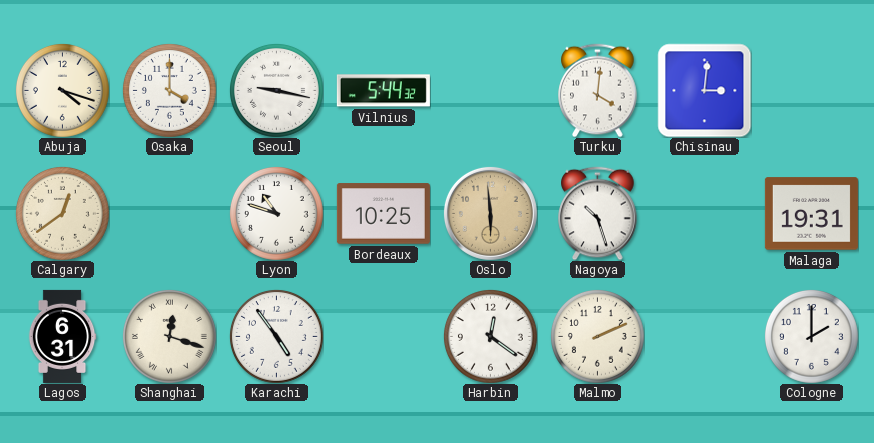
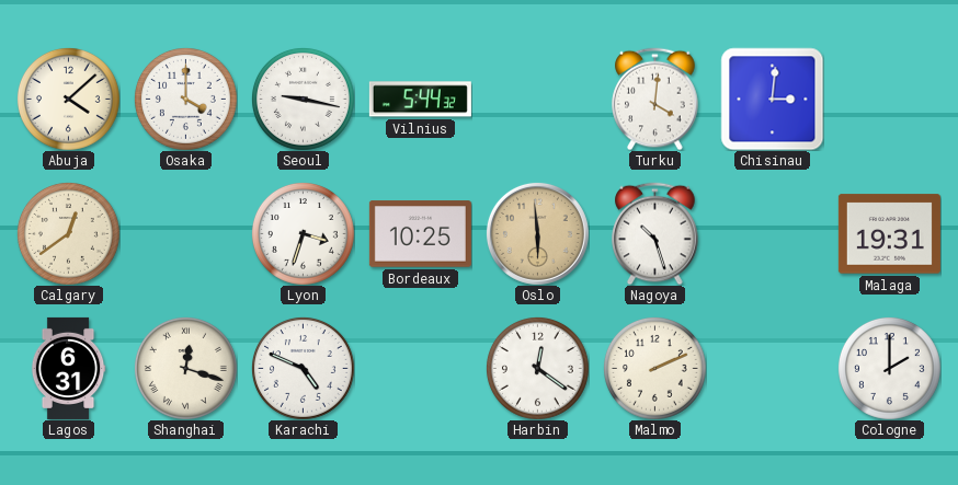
Abuja: 4:18 -> 4:08
Lyon: 10:48 -> 3:33
Karachi: 4:54 -> 4:49
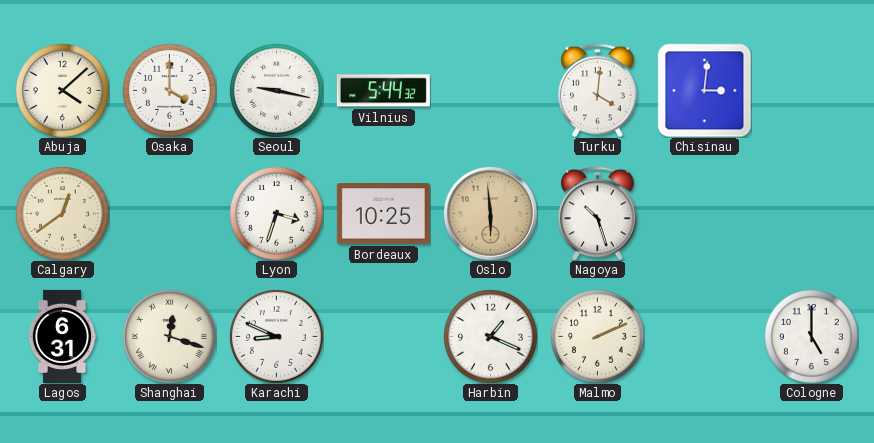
Malaga: 19:31 -> none
Karachi: 4:49 -> 8:49
Harbin: 12:21 -> 1:19
Cologne: 2:00 -> 5:00
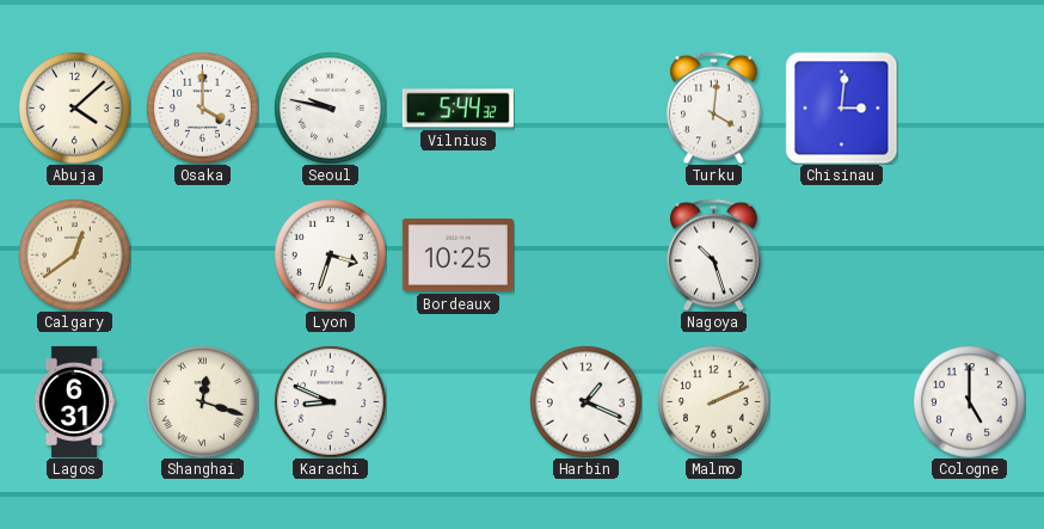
Seoul: 9:17 -> 9:47
Oslo: 5:59 -> none
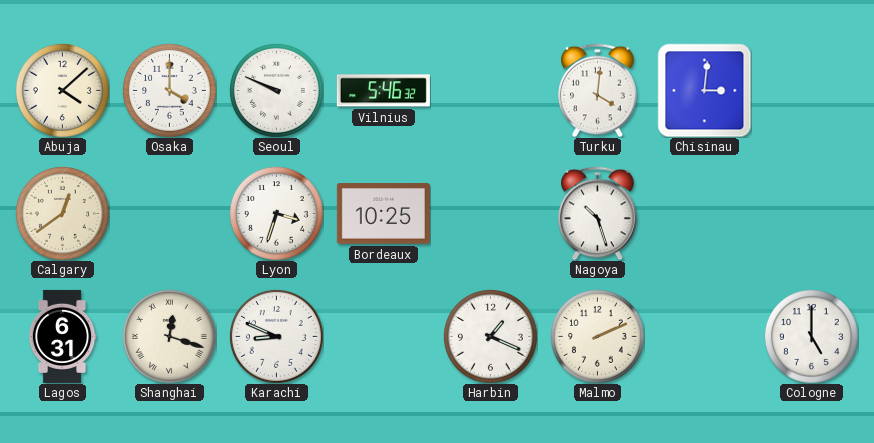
Seoul: 9:47 -> 9:49
Vilnius: 5:44 -> 5:46
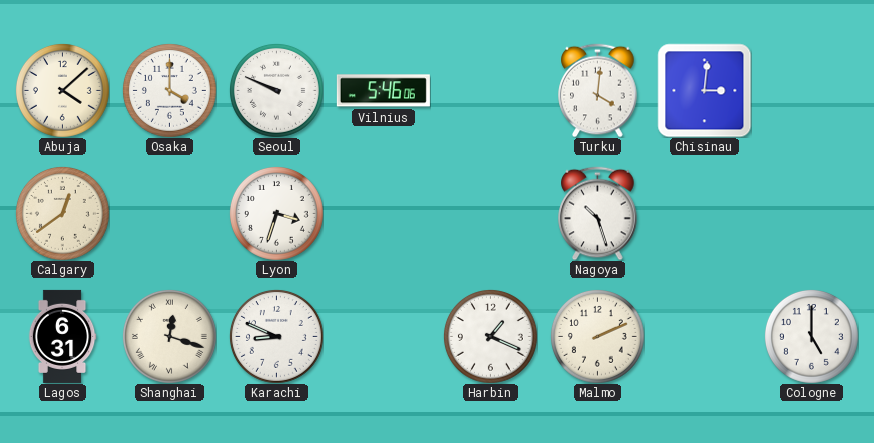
Vilnius: 5:46:32 -> 5:46:06
Bordeaux: 10:25 -> none
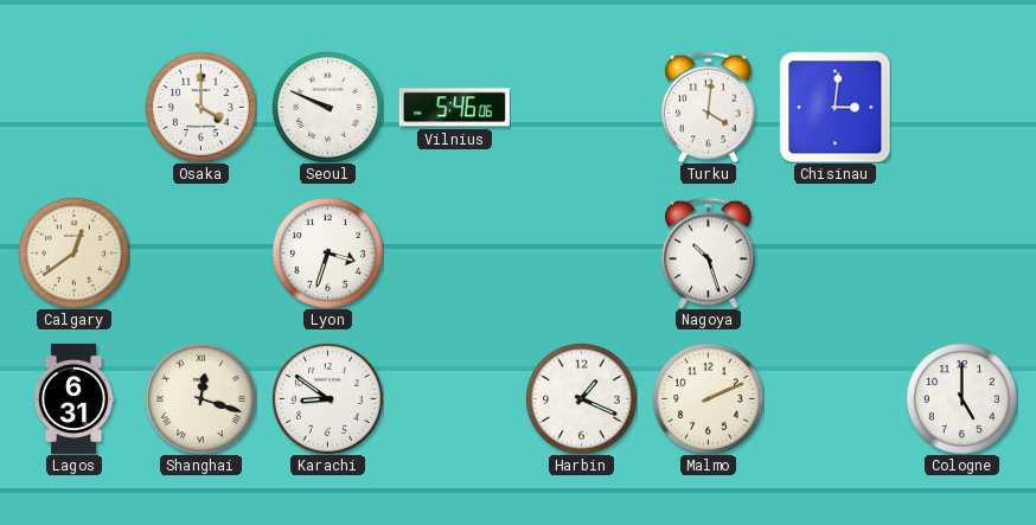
Abuja: 4:08 -> none
Karachi: 8:49 -> 8:51
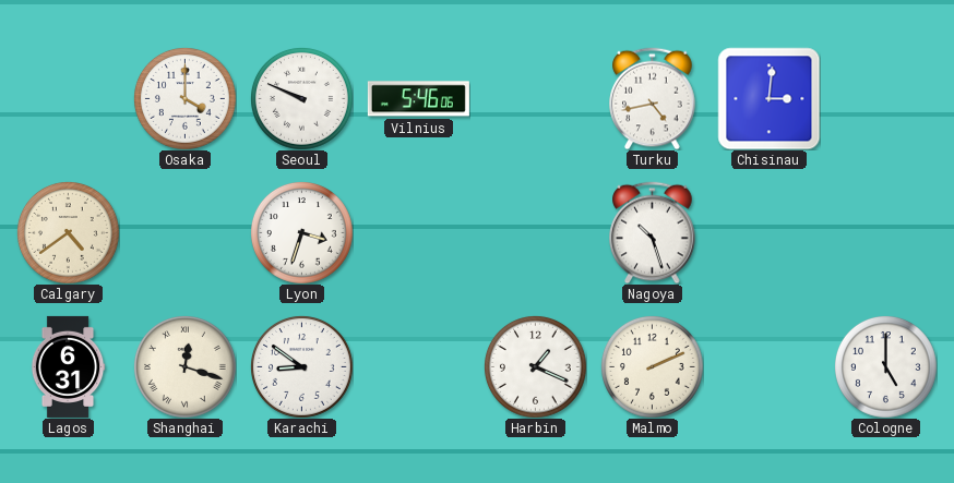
Turku: 4:01 -> 4:43
Calgary: 12:39 -> 4:39
